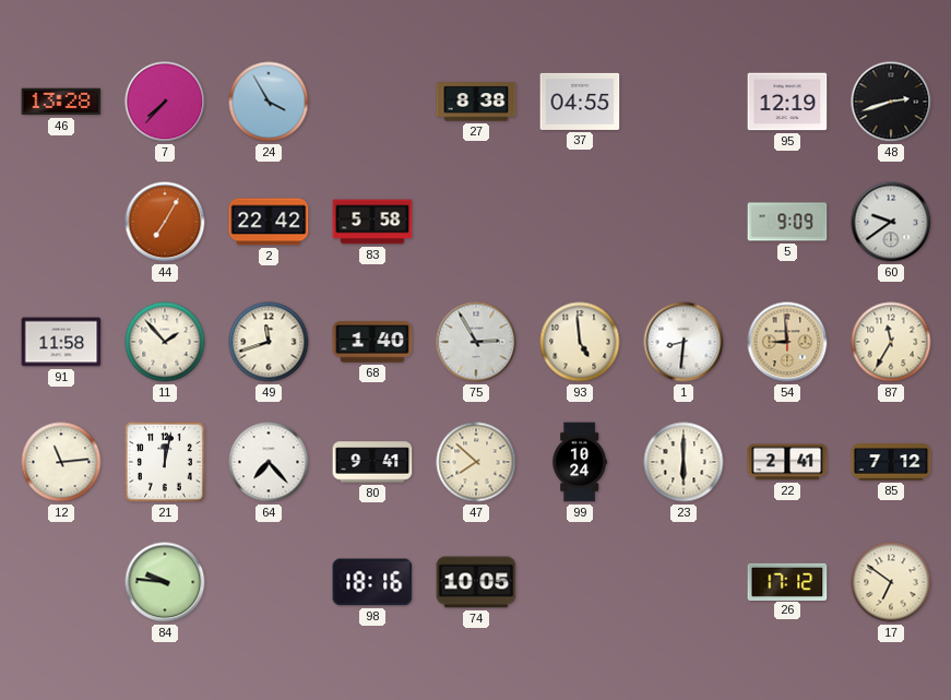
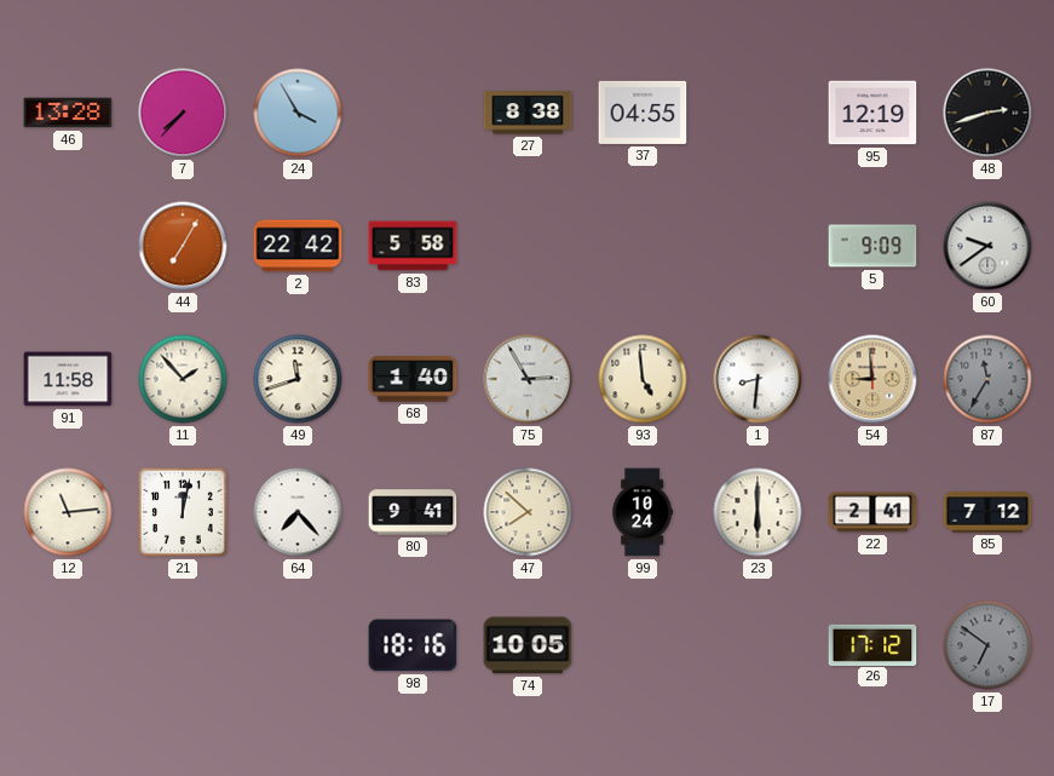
87 dial: cream -> grey
84: 9:46 -> none
17 dial: cream -> grey
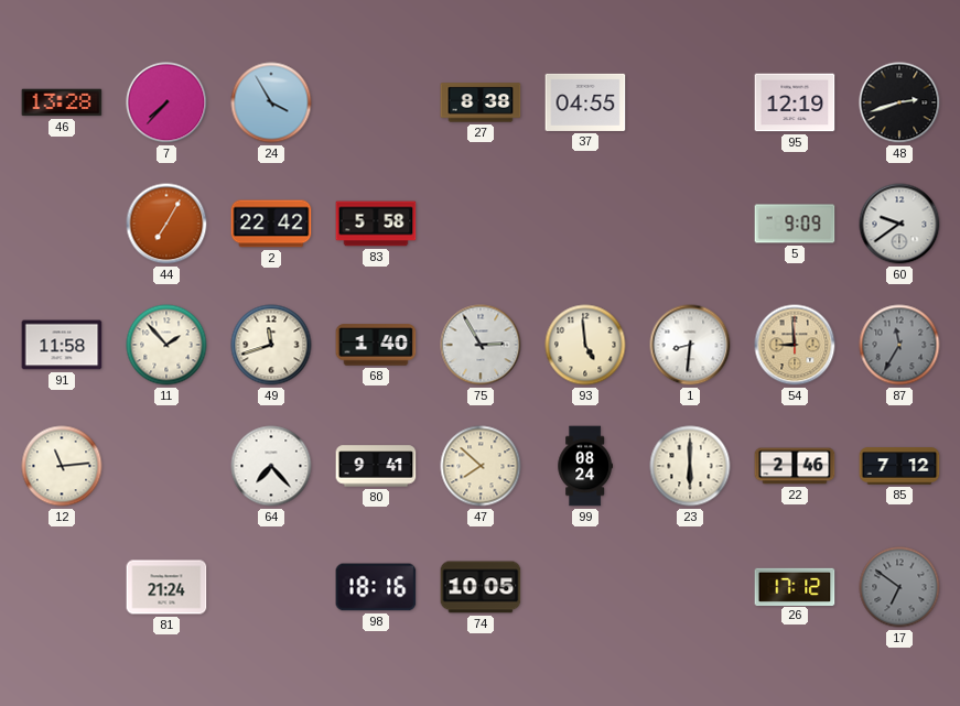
21: 12:02 -> none
99: 10:24 -> 08:24
22: 2:41 -> 2:46
81: none -> 21:24
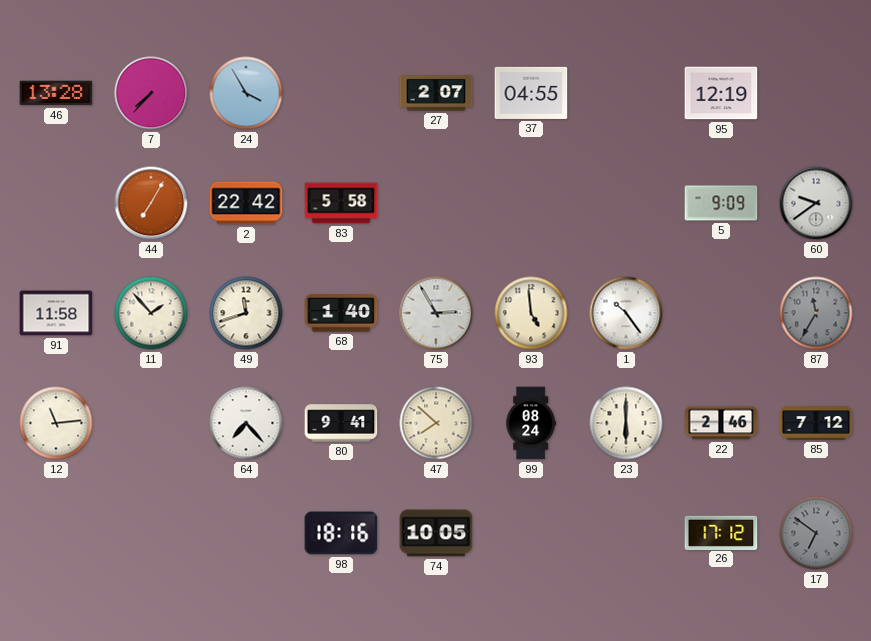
27: 8:38 -> 2:07
48: 2:42 -> none
1: 8:31 -> 10:24
54: 8:59 -> none
81: 21:24 -> none
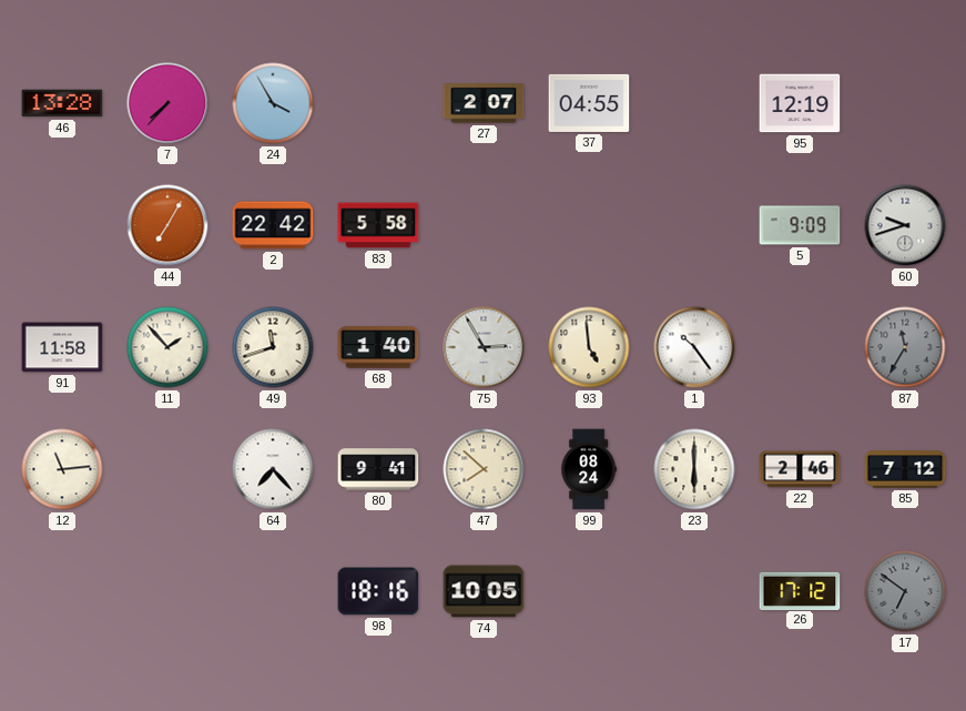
60: 9:39 -> 9:42
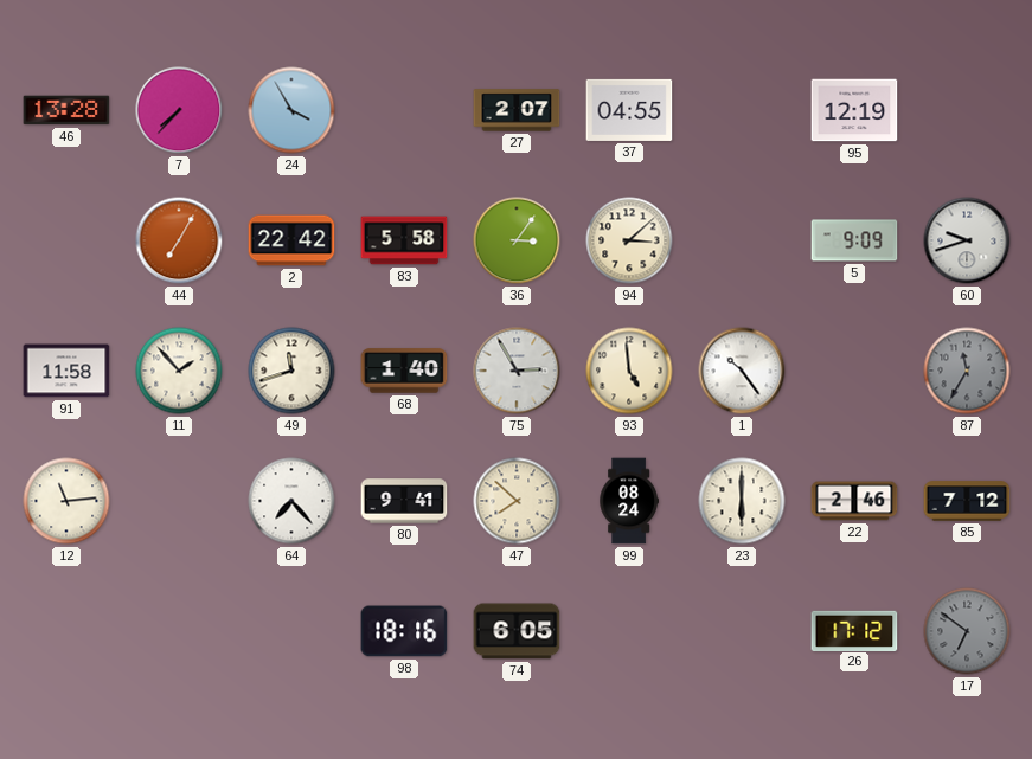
36: none -> 3:06
94: none -> 3:08
74: 10:05 -> 6:05
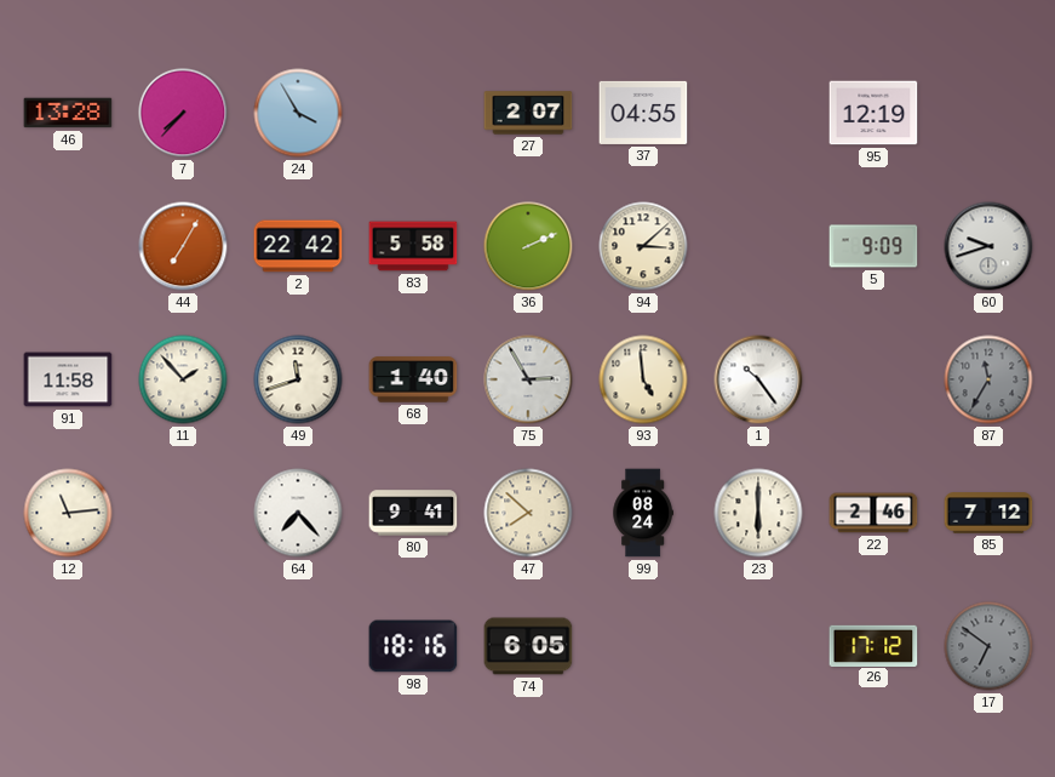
36: 3:06 -> 2:11
